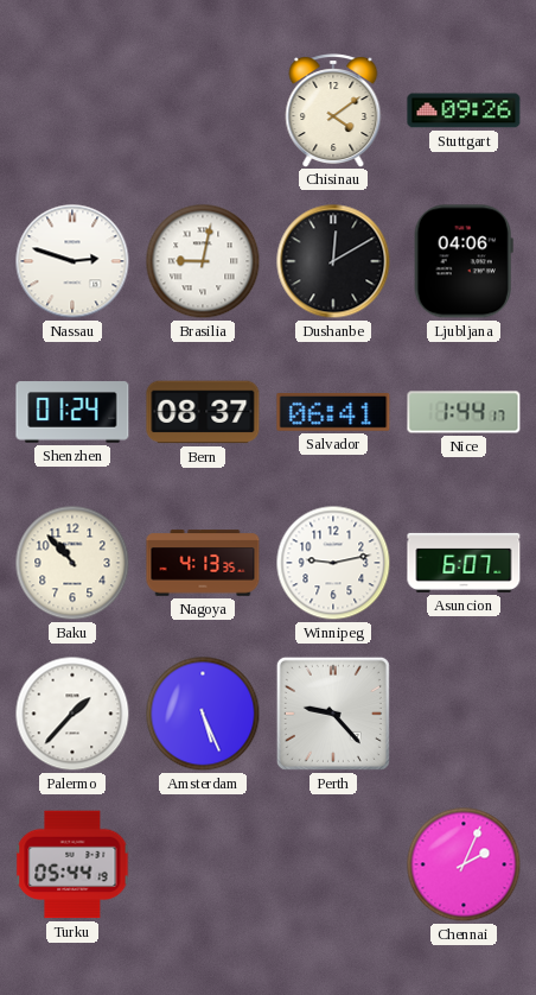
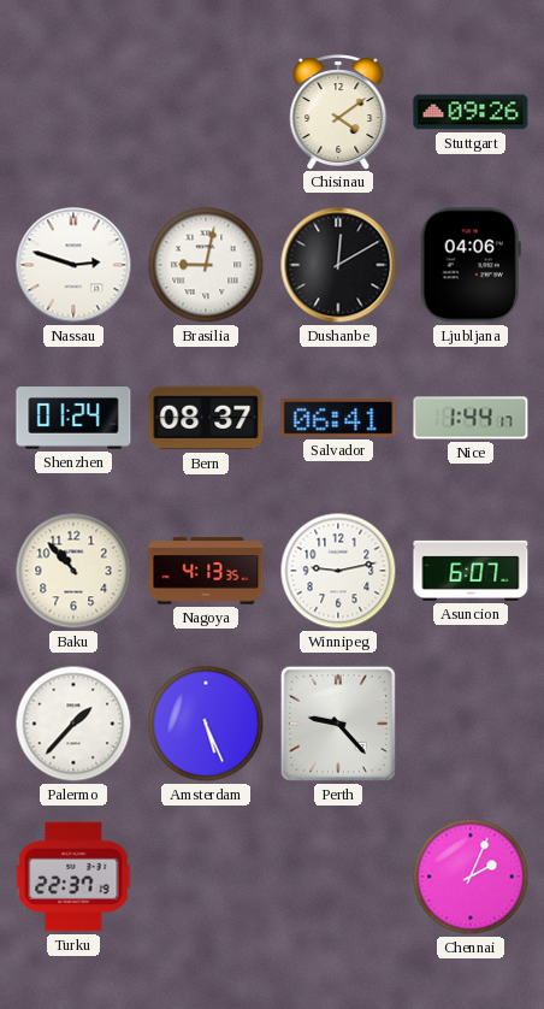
Turku: 05:44 -> 22:37
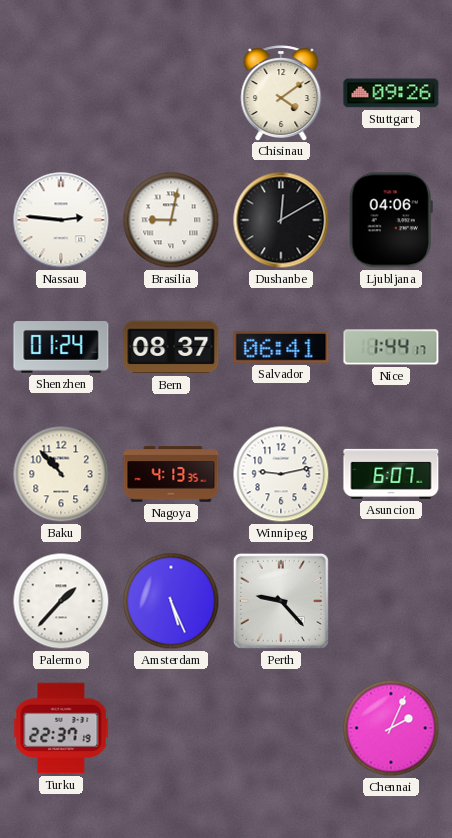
Nassau: 2:48 -> 2:46
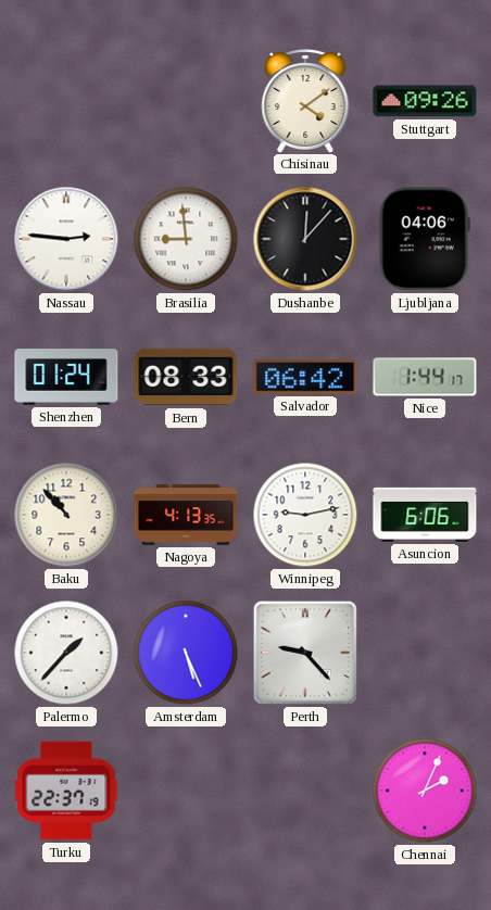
Brasilia: 9:02 -> 8:59
Dushanbe: 12:10 -> 12:07
Bern: 08:37 -> 08:33
Salvador: 06:41 -> 06:42
Asuncion: 6:07 -> 6:06
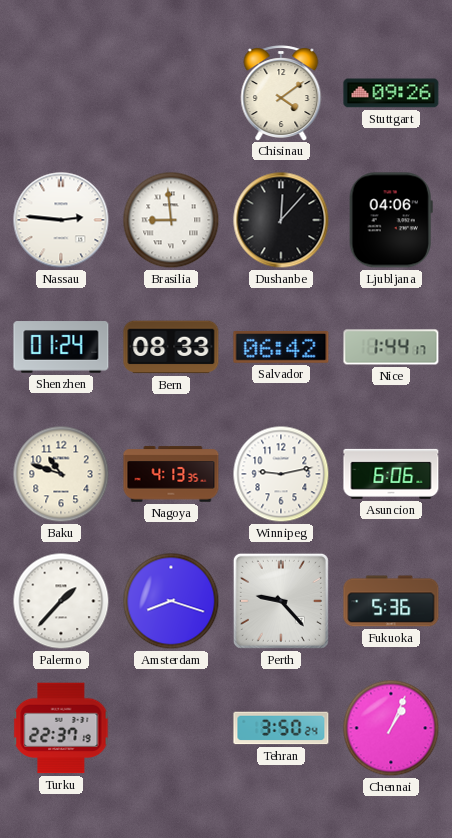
Baku: 10:53 -> 10:48
Amsterdam: 5:26 -> 8:18
Fukuoka: none -> 5:36
Tehran: none -> 3:50
Chennai: 2:04 -> 1:04
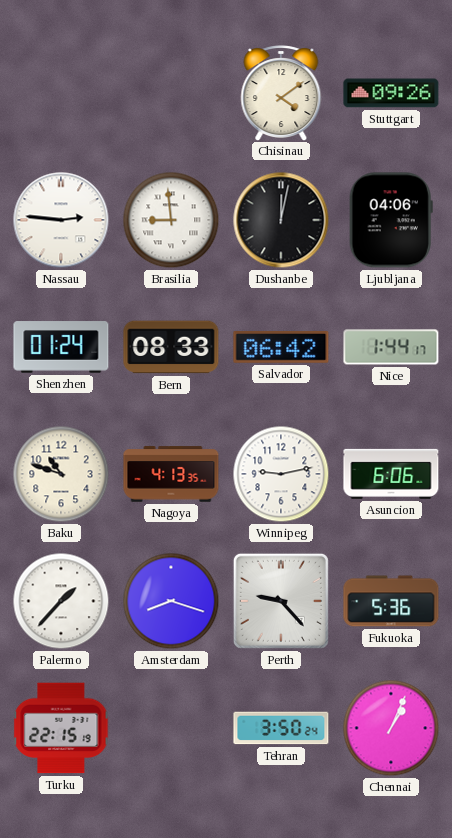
Dushanbe: 12:07 -> 12:02
Turku: 22:37 -> 22:15
